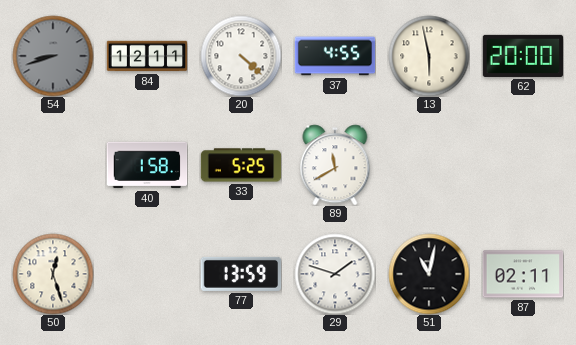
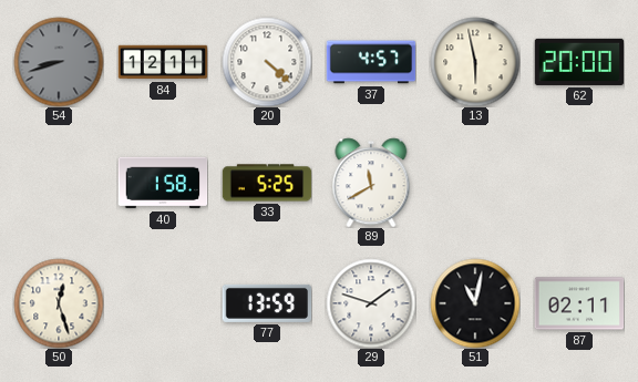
37: 4:55 -> 4:57
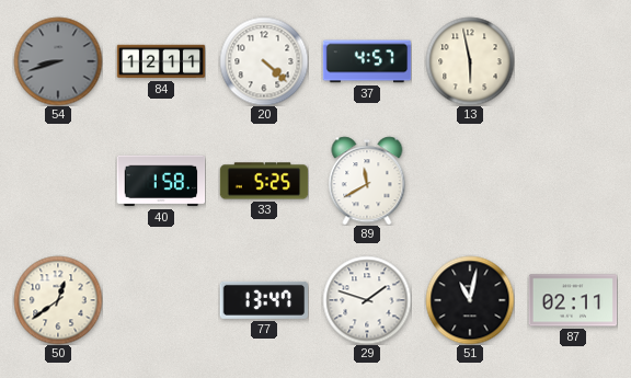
62: 20:00 -> none
50: 12:27 -> 12:39
77: 13:59 -> 13:47
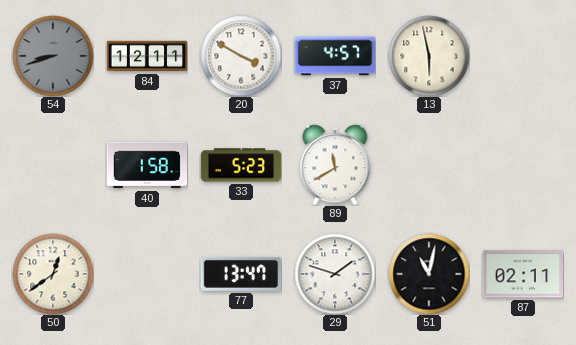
20: 4:22 -> 3:50
33: 5:25 -> 5:23
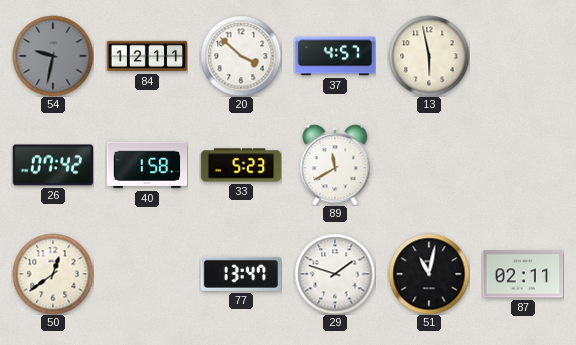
54: 8:42 -> 9:32
20: 3:50 -> 3:52
26: none -> 07:42
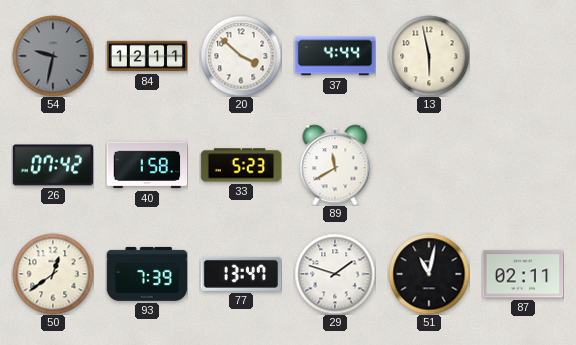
37: 4:57 -> 4:44
93: none -> 7:39
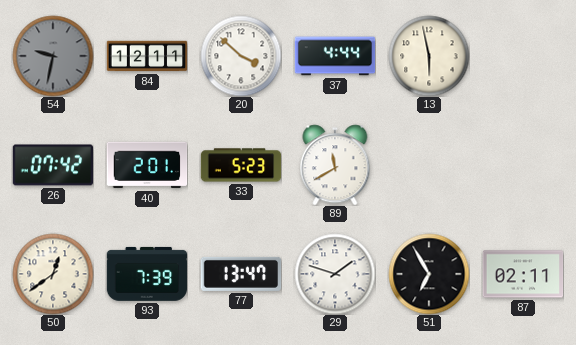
40: 1:58 -> 2:01
51: 11:02 -> 6:55
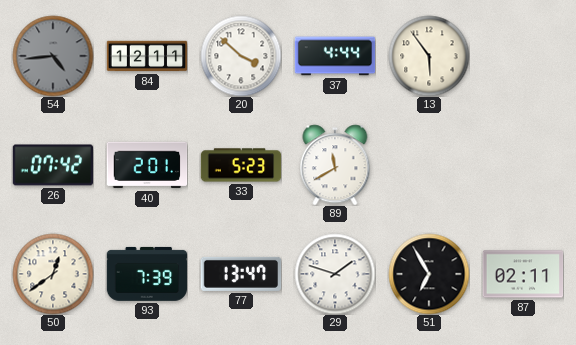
54: 9:32 -> 4:44
13: 5:58 -> 5:54
